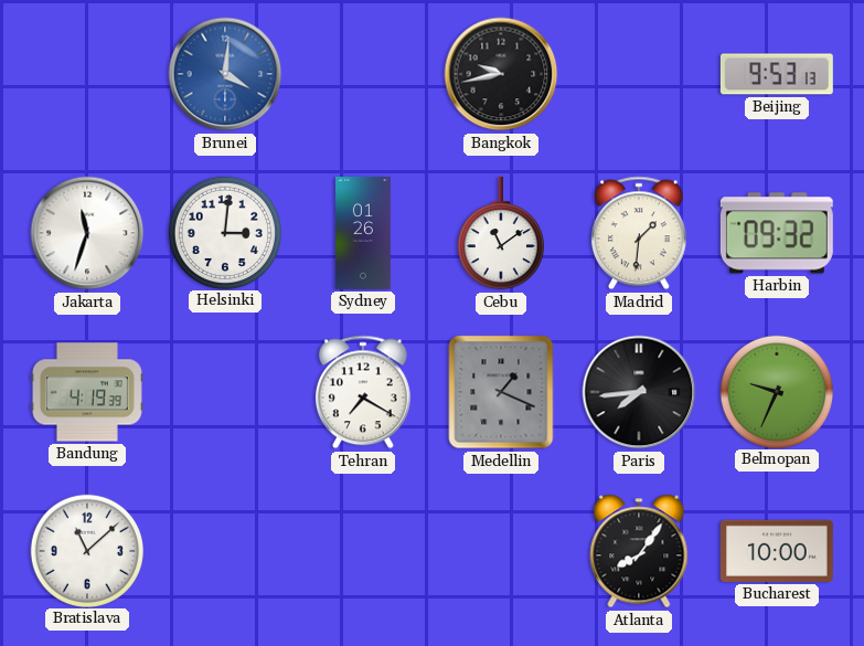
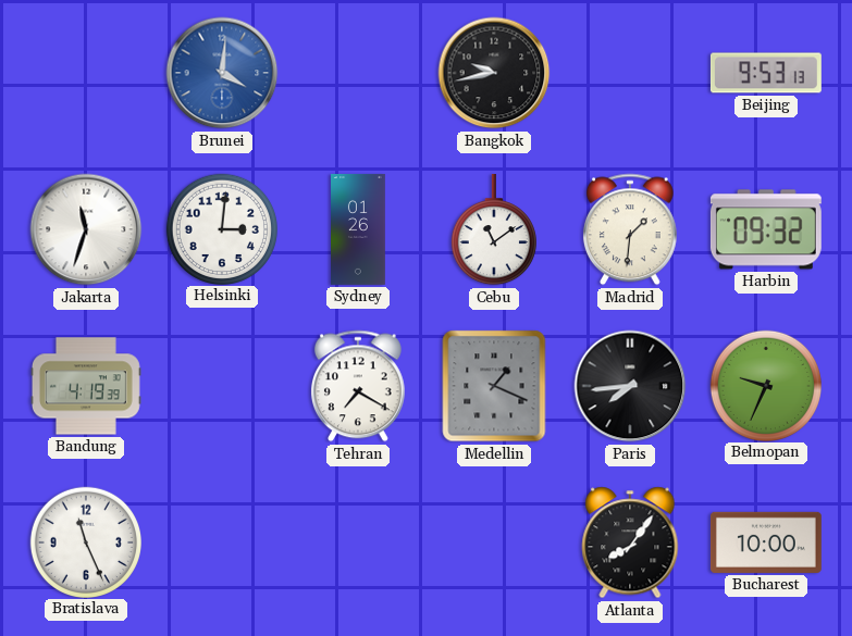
Bratislava: 11:08 -> 11:26
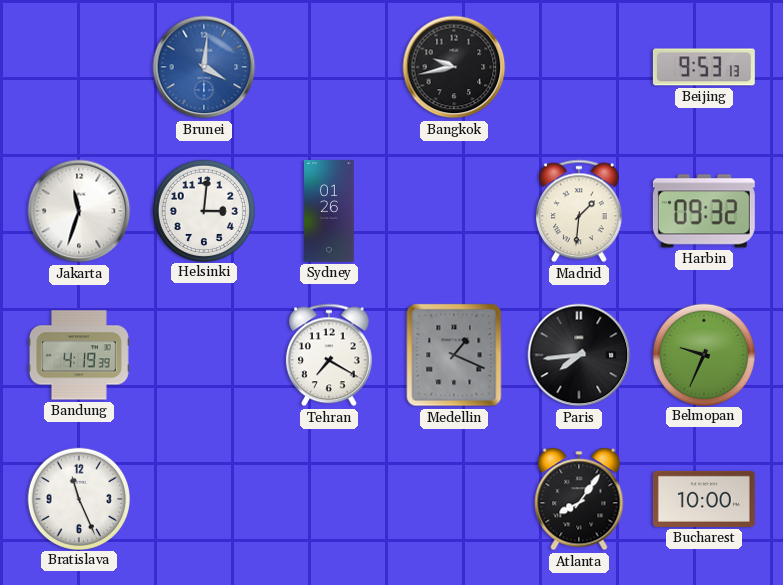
Cebu: 11:09 -> none
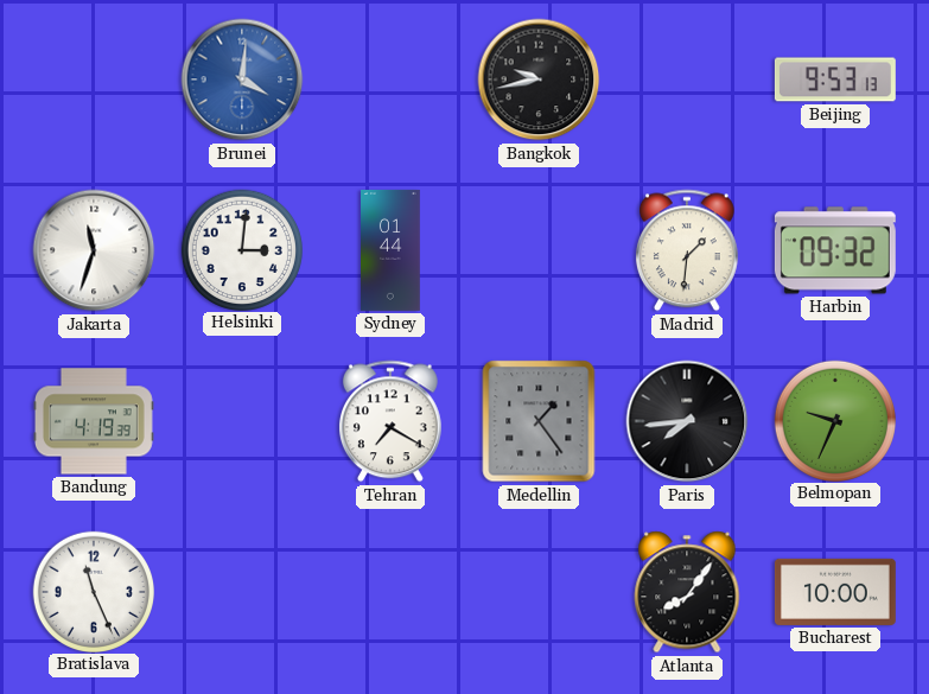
Sydney: 01:26 -> 01:44
Medellin: 1:19 -> 1:24
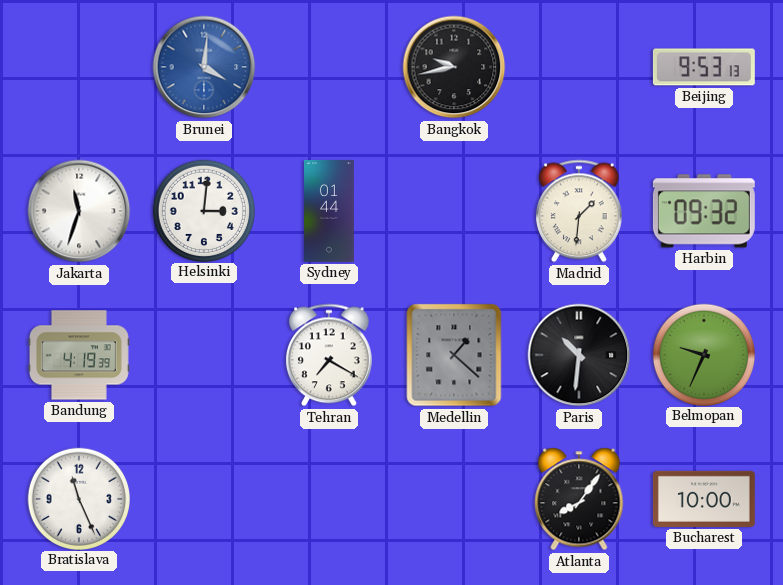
Medellin: 1:24 -> 1:22
Paris: 7:44 -> 10:31
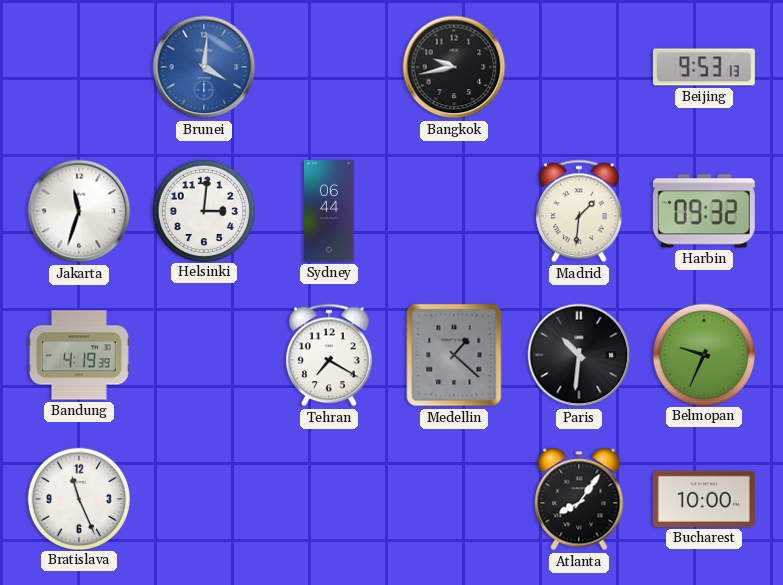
Sydney: 01:44 -> 06:44
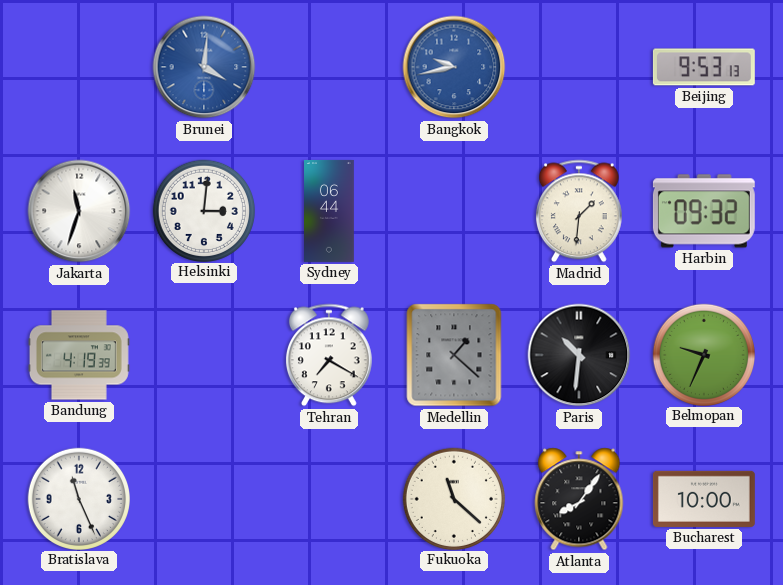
Bangkok dial: black -> blue
Fukuoka: none -> 11:22
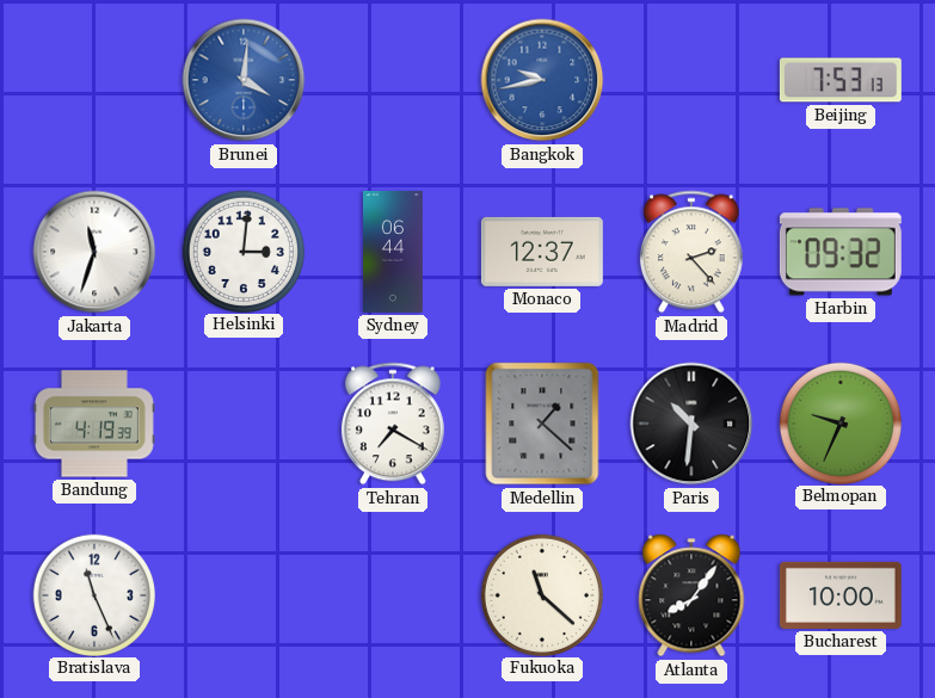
Beijing: 9:53 -> 7:53
Monaco: none -> 12:37
Madrid: 1:31 -> 2:23
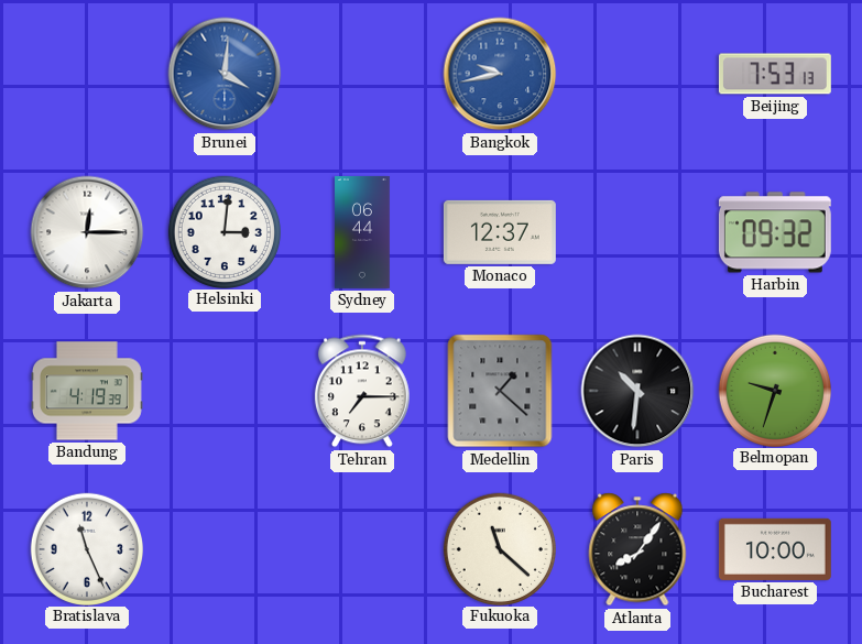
Jakarta: 11:33 -> 12:15
Madrid: 2:23 -> none
Tehran: 7:20 -> 7:15
Belmopan: 9:34 -> 9:33
